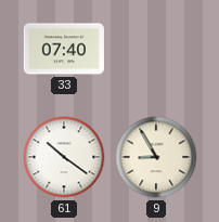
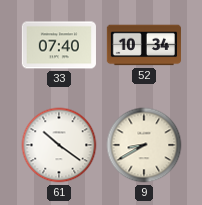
52: none -> 10:34
9: 8:55 -> 8:40
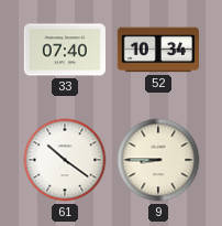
9: 8:40 -> 8:45
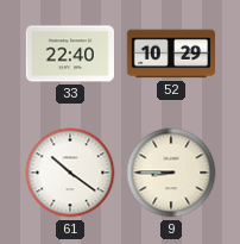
33: 07:40 -> 22:40
52: 10:34 -> 10:29
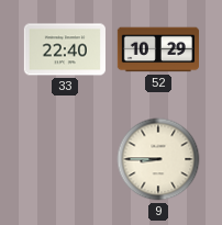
61: 10:21 -> none
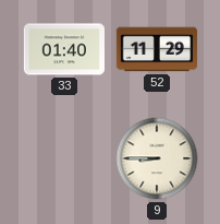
33: 22:40 -> 01:40
52: 10:29 -> 11:29
